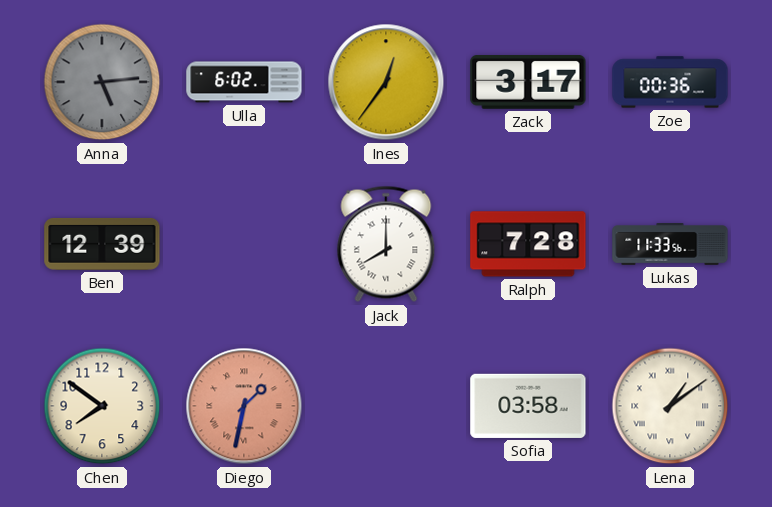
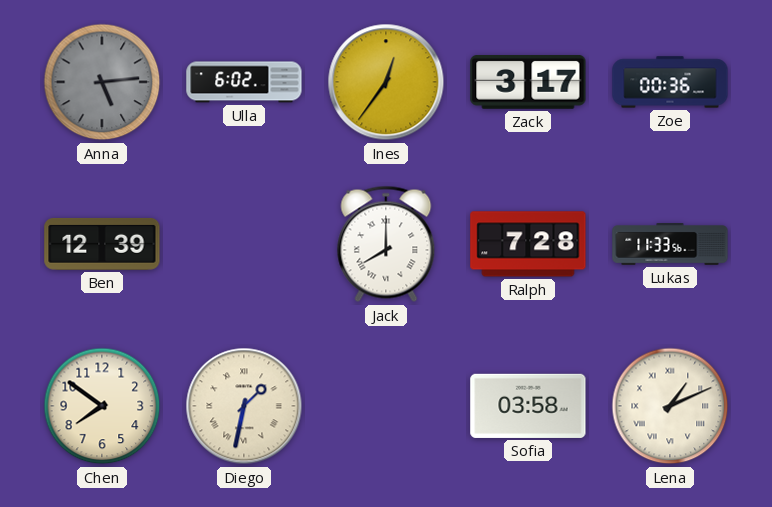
Diego dial: salmon -> cream
Lena: 1:09 -> 1:11
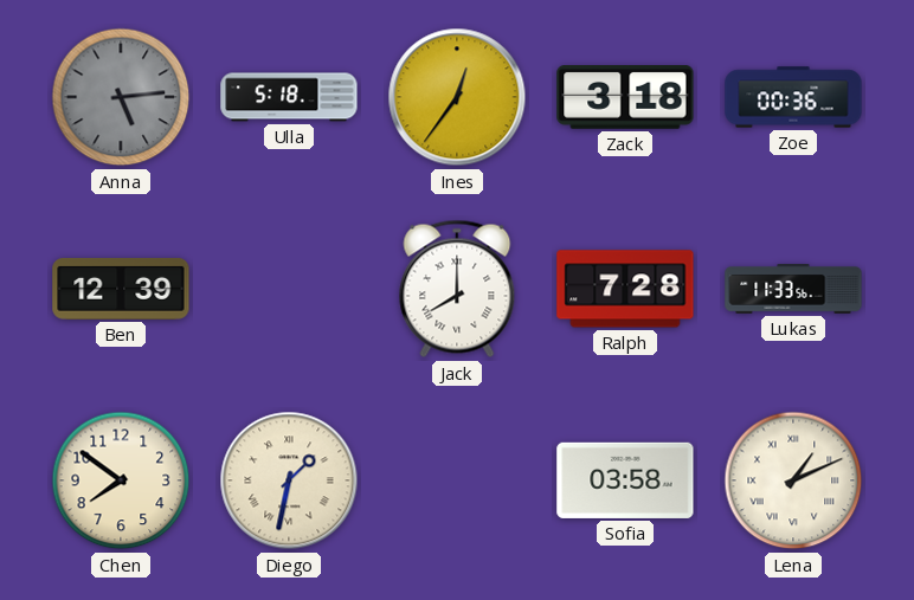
Ulla: 6:02 -> 5:18
Zack: 3:17 -> 3:18
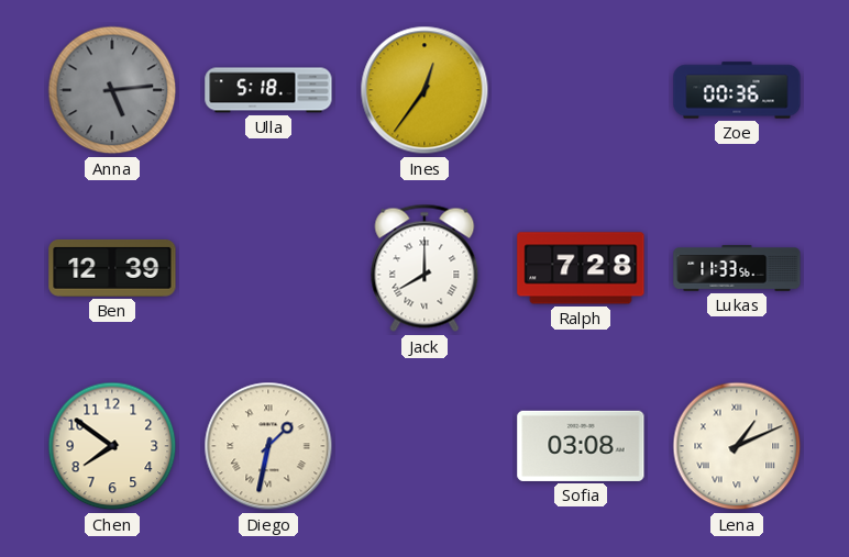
Zack: 3:18 -> none
Sofia: 03:58 -> 03:08
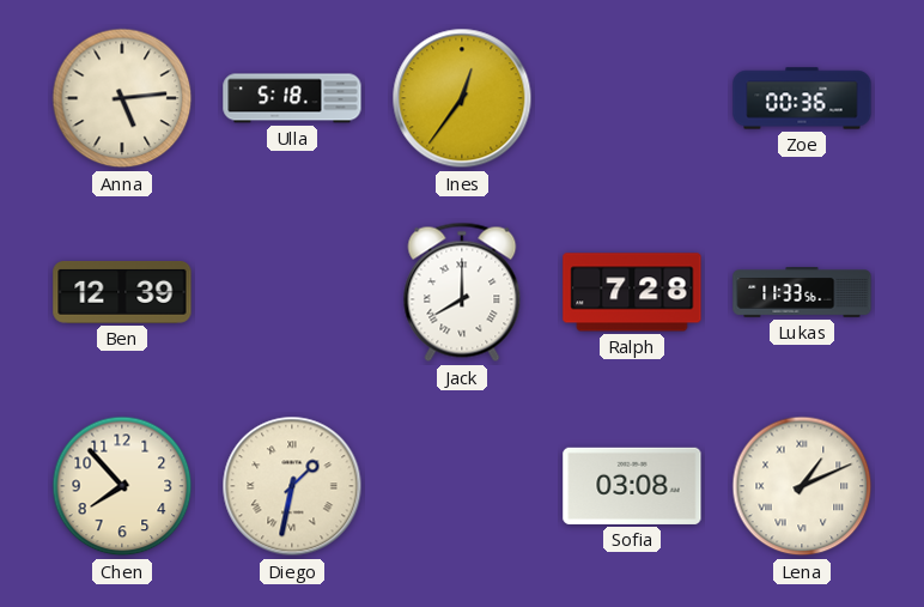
Anna dial: grey -> cream
Chen: 7:51 -> 7:53
